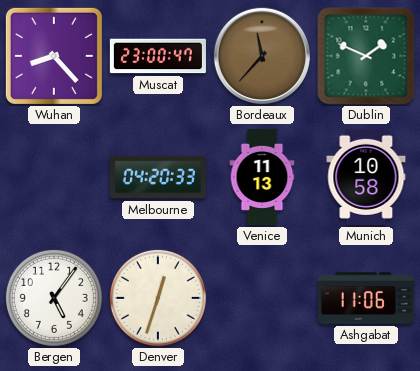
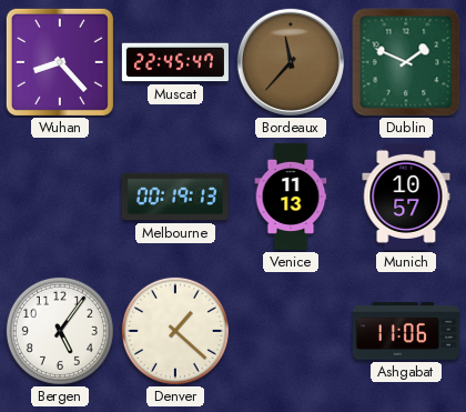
Muscat: 23:00 -> 22:45
Melbourne: 04:20 -> 00:19
Munich: 10:58 -> 10:57
Denver: 12:33 -> 1:22
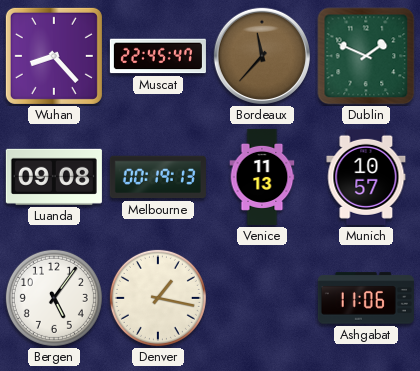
Luanda: none -> 09:08
Denver: 1:22 -> 1:17
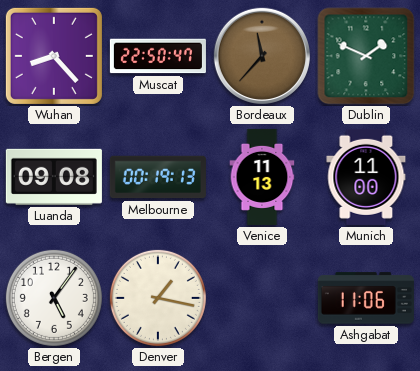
Muscat: 22:45 -> 22:50
Munich: 10:57 -> 11:00
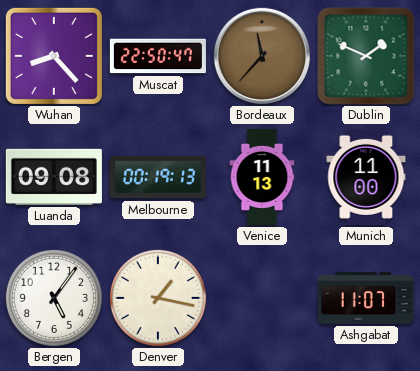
Ashgabat: 11:06 -> 11:07
